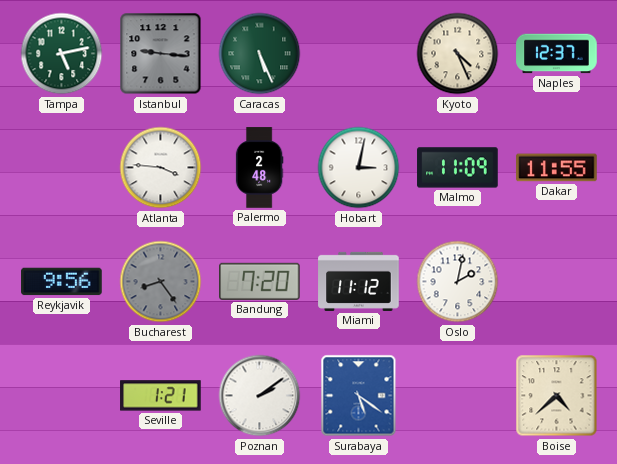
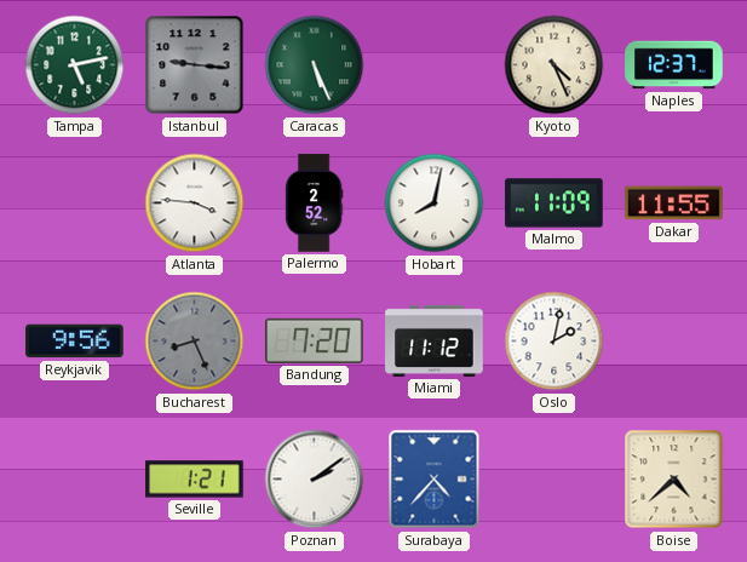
Palermo: 2:48 -> 2:52
Hobart: 3:02 -> 8:02
Bucharest: 8:24 -> 8:26
Surabaya: 5:21 -> 4:37
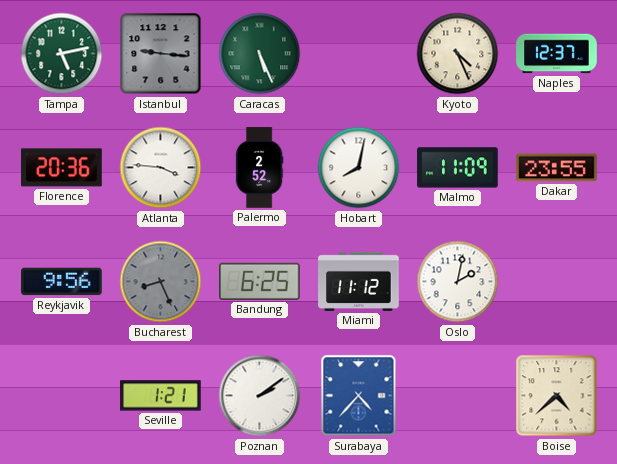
Florence: none -> 20:36
Dakar: 11:55 -> 23:55
Bandung: 7:20 -> 6:25
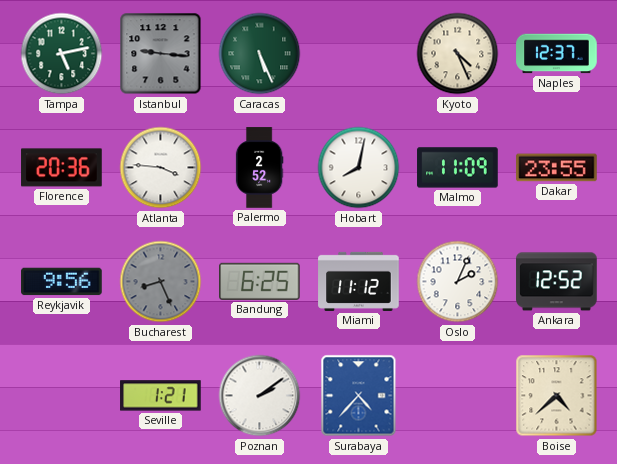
Oslo: 2:02 -> 2:04
Ankara: none -> 12:52
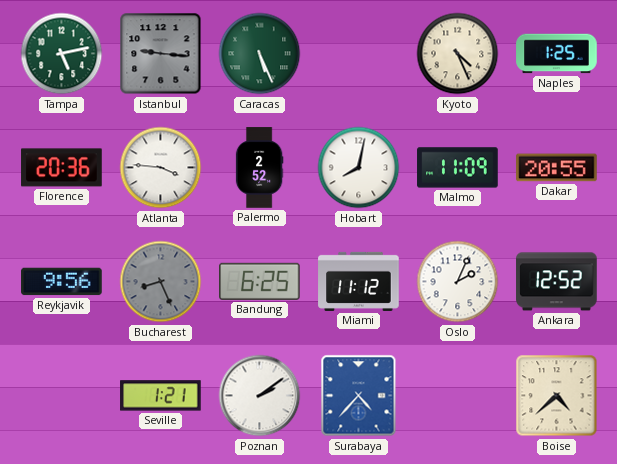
Naples: 12:37 -> 1:25
Dakar: 23:55 -> 20:55
